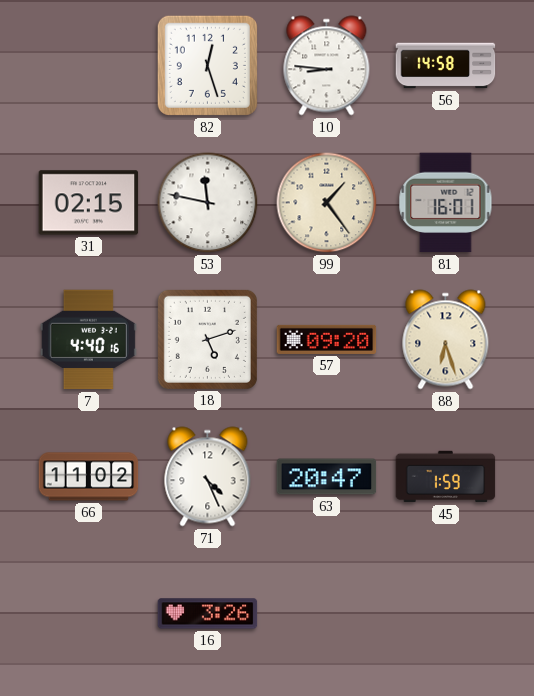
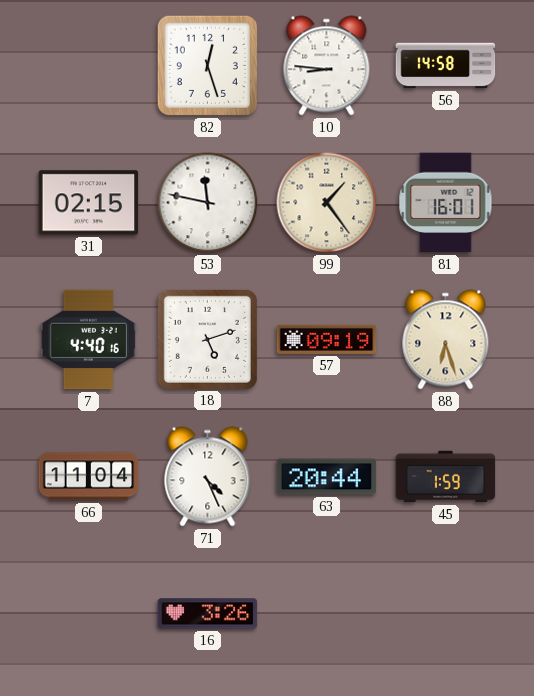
57: 09:20 -> 09:19
66: 11:02 -> 11:04
63: 20:47 -> 20:44
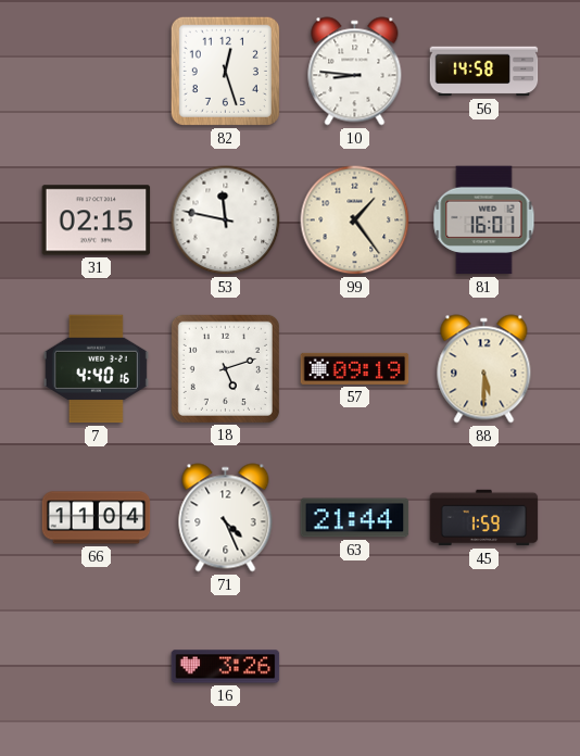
88: 6:27 -> 5:30
63: 20:44 -> 21:44
